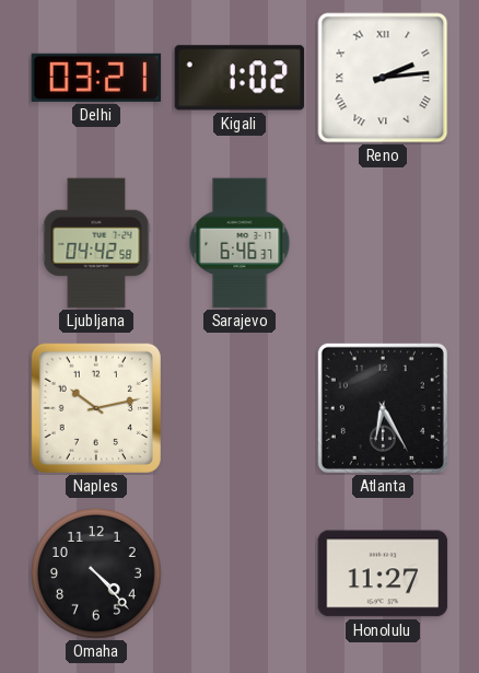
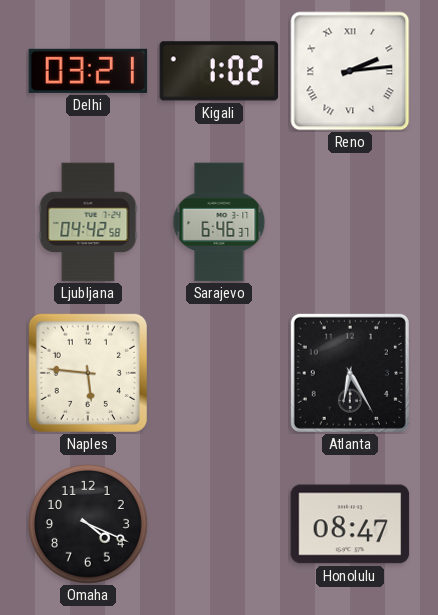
Naples: 10:13 -> 5:46
Omaha: 4:23 -> 4:19
Honolulu: 11:27 -> 08:47
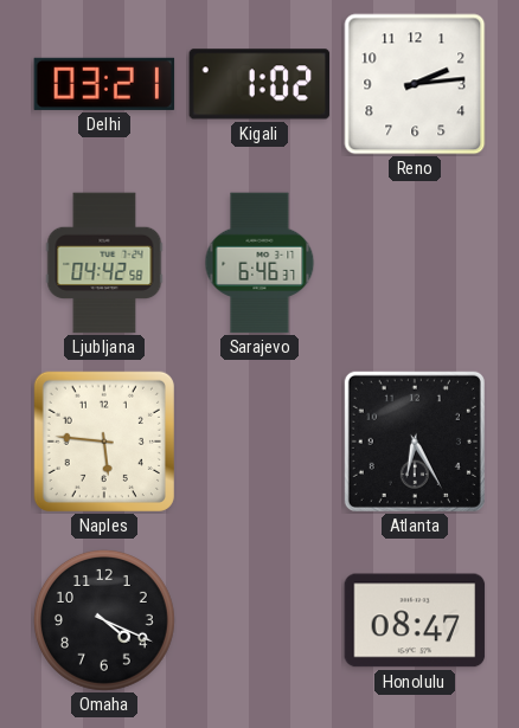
Reno numerals: Roman -> Arabic
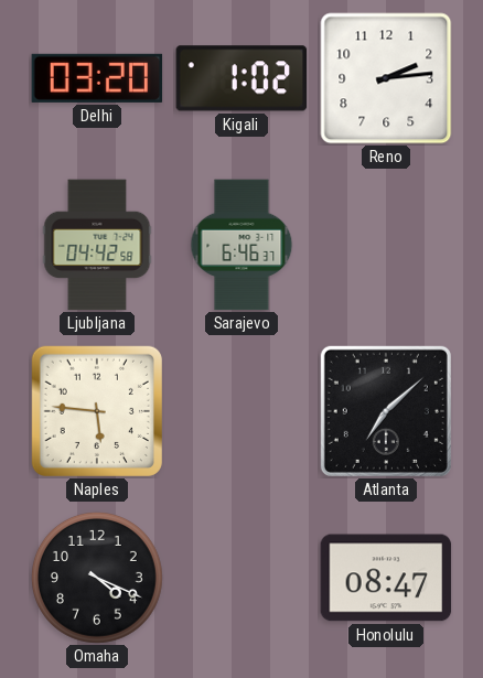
Delhi: 03:21 -> 03:20
Atlanta: 6:25 -> 7:08
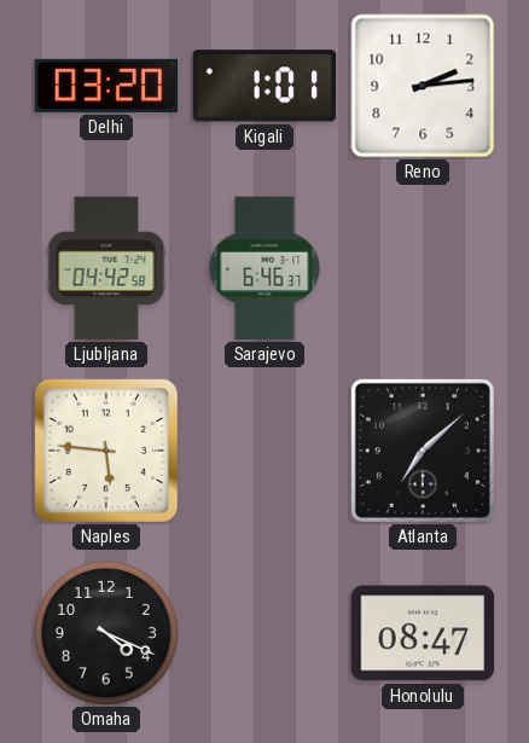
Kigali: 1:02 -> 1:01
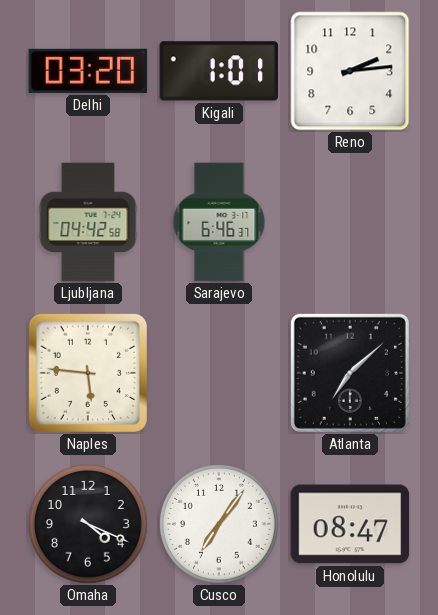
Cusco: none -> 7:06
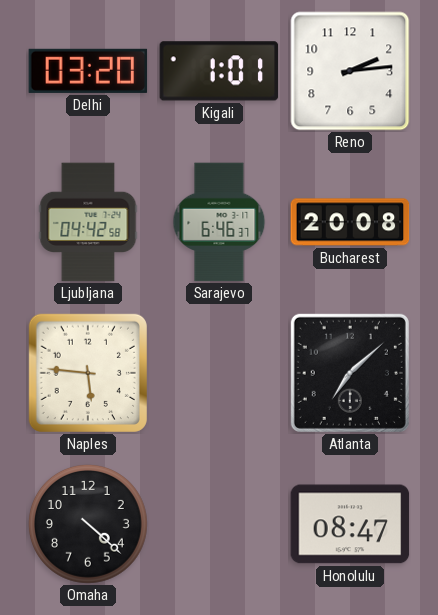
Bucharest: none -> 20:08
Omaha: 4:19 -> 4:22
Cusco: 7:06 -> none
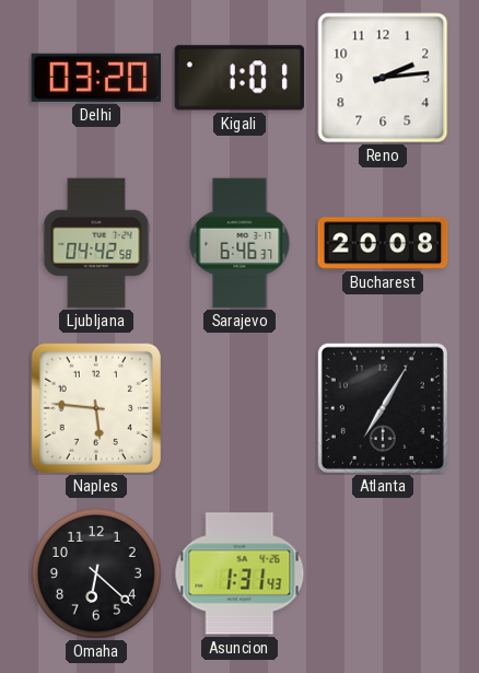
Atlanta: 7:08 -> 7:05
Omaha: 4:22 -> 6:22
Asuncion: none -> 1:31
Honolulu: 08:47 -> none
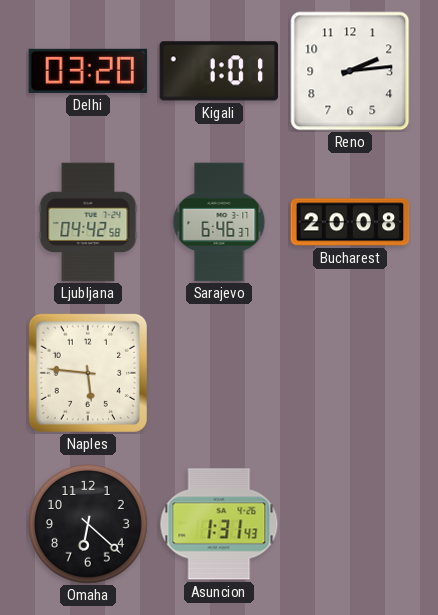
Atlanta: 7:05 -> none
